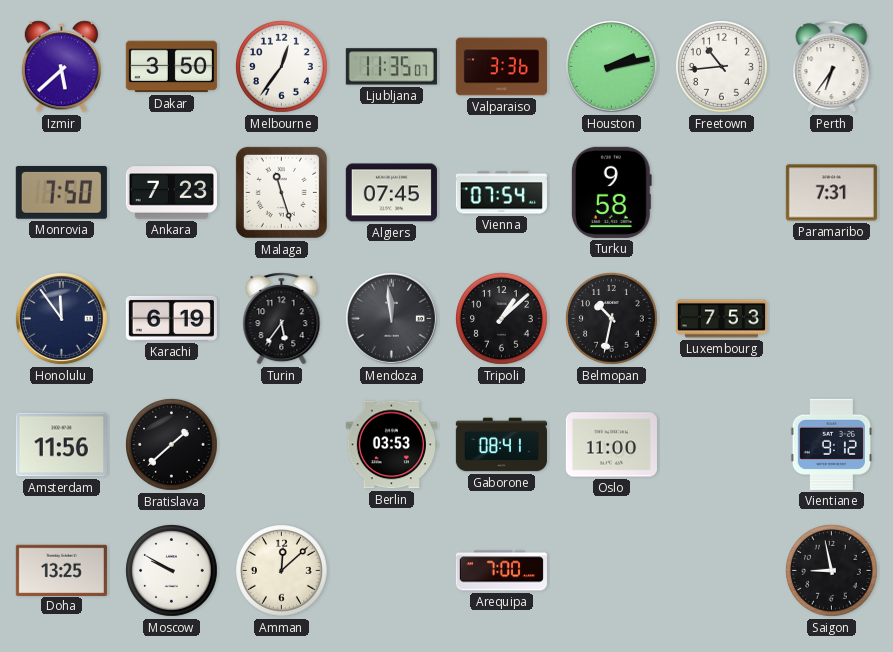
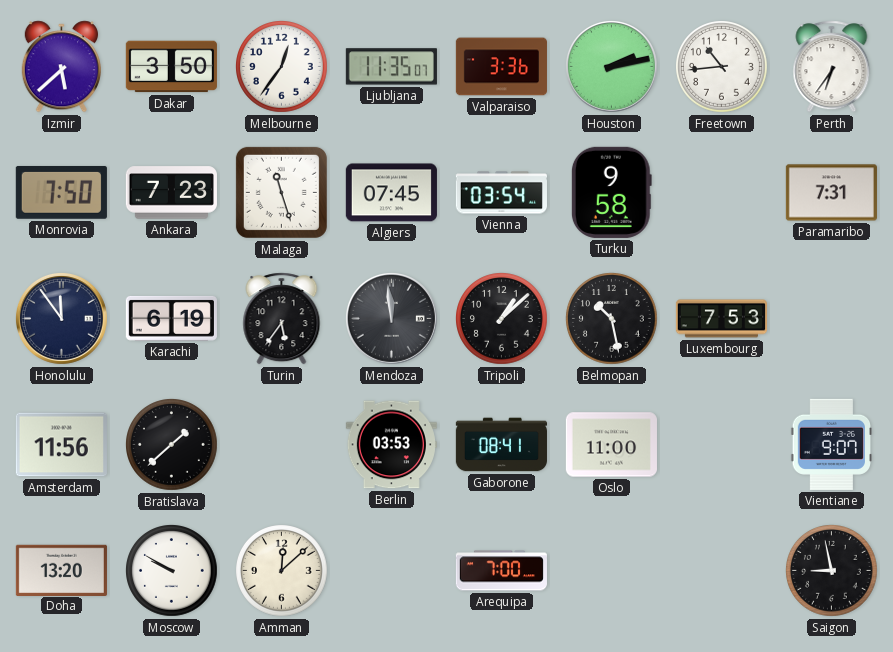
Vienna: 07:54 -> 03:54
Belmopan: 10:32 -> 10:28
Vientiane: 9:12 -> 9:07
Doha: 13:25 -> 13:20
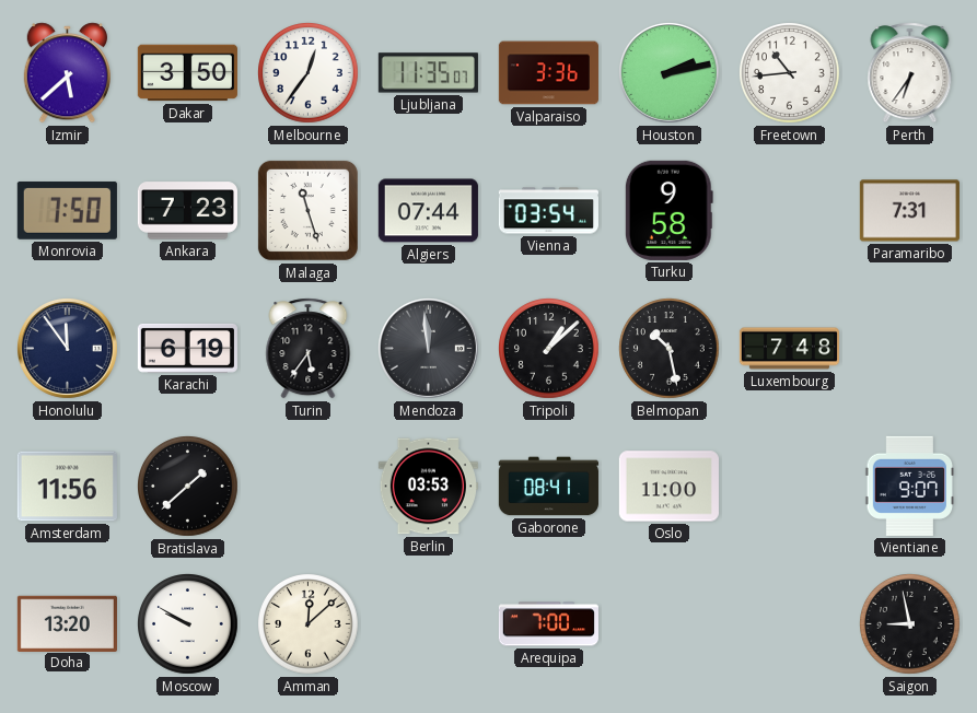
Algiers: 07:45 -> 07:44
Luxembourg: 7:53 -> 7:48
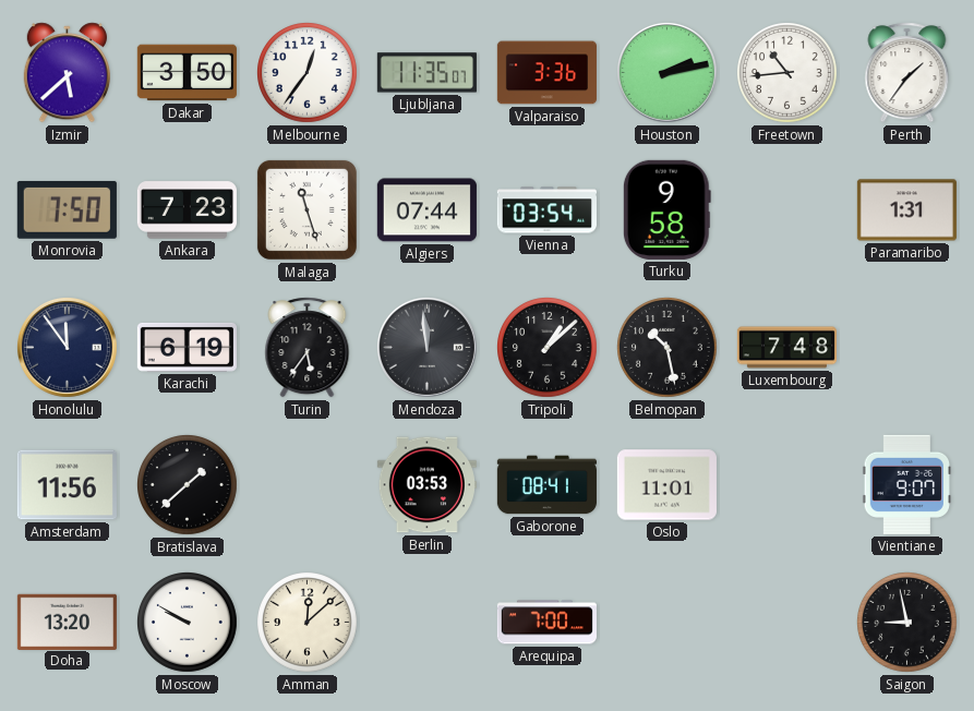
Perth: 6:36 -> 1:36
Paramaribo: 7:31 -> 1:31
Oslo: 11:00 -> 11:01
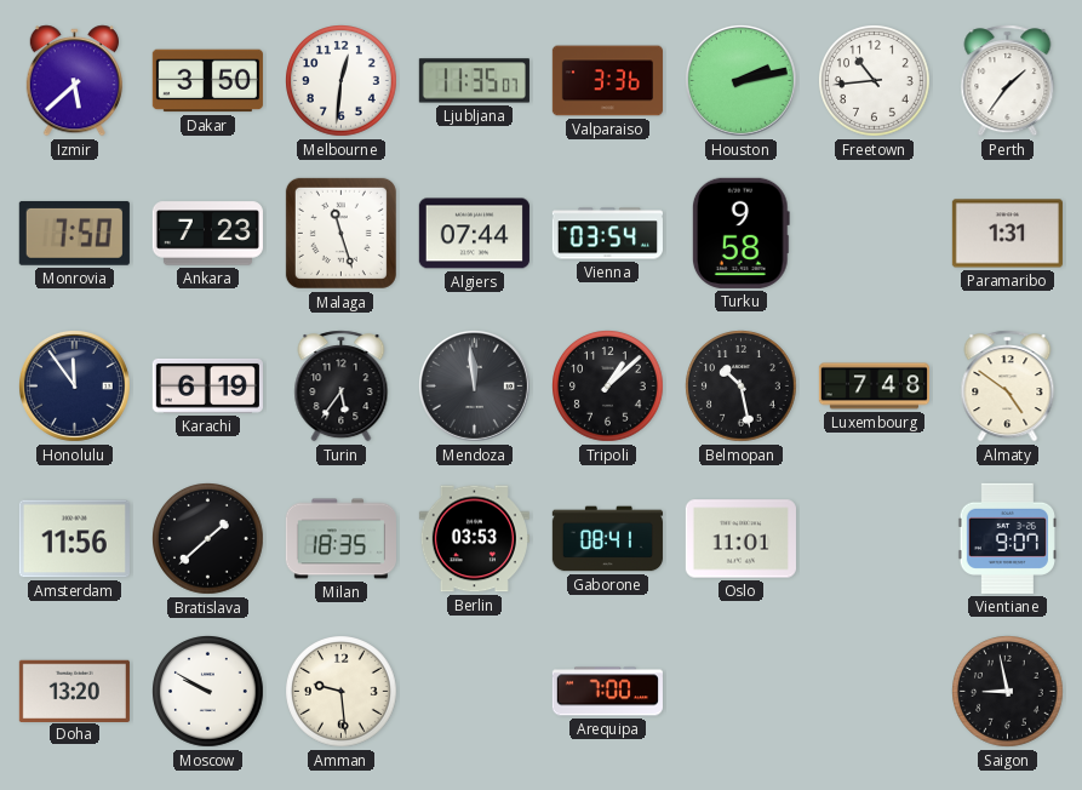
Melbourne: 12:36 -> 12:31
Almaty: none -> 4:51
Milan: none -> 18:35
Amman: 12:08 -> 9:29
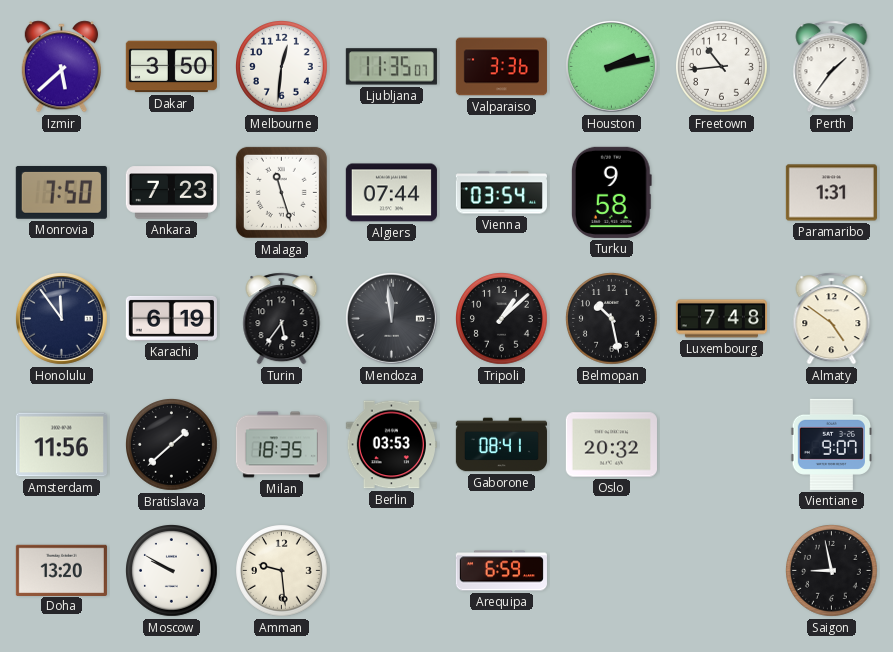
Oslo: 11:01 -> 20:32
Arequipa: 7:00 -> 6:59
